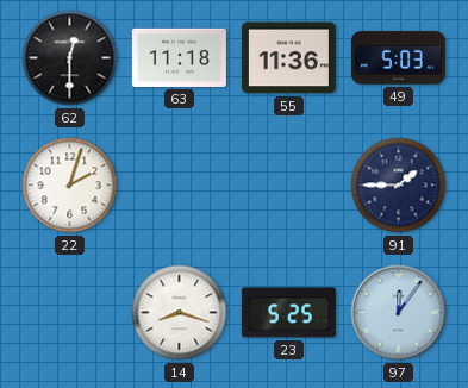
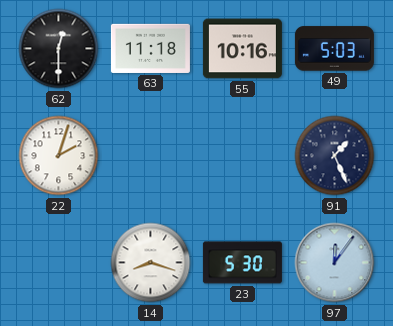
55: 11:36 -> 10:16
91: 1:45 -> 1:26
23: 5:25 -> 5:30
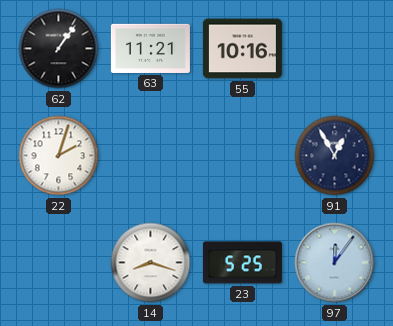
62: 12:30 -> 1:06
63: 11:18 -> 11:21
49: 5:03 -> none
91: 1:26 -> 12:55
23: 5:30 -> 5:25
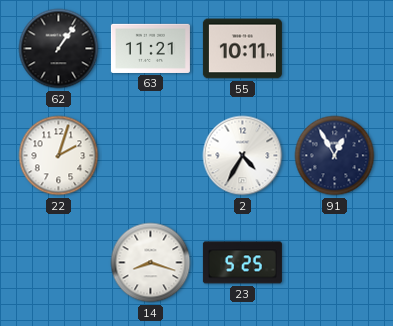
55: 10:16 -> 10:11
2: none -> 4:35
97: 12:06 -> none
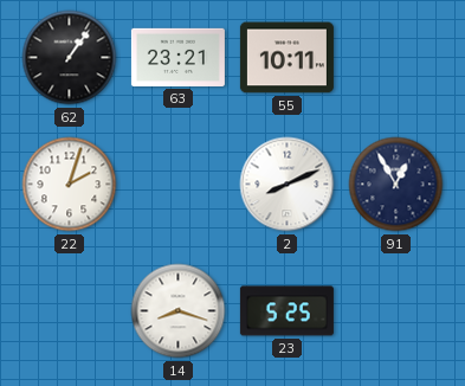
63: 11:21 -> 23:21
2: 4:35 -> 8:11
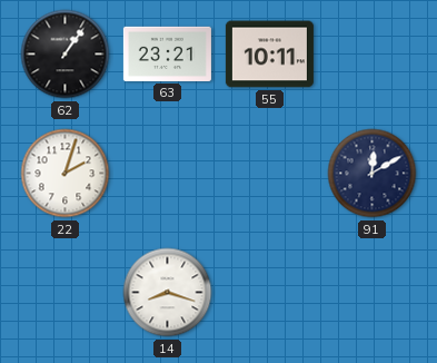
2: 8:11 -> none
91: 12:55 -> 12:10
23: 5:25 -> none
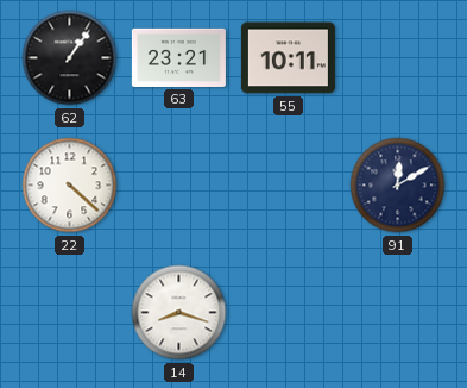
22: 2:03 -> 4:22
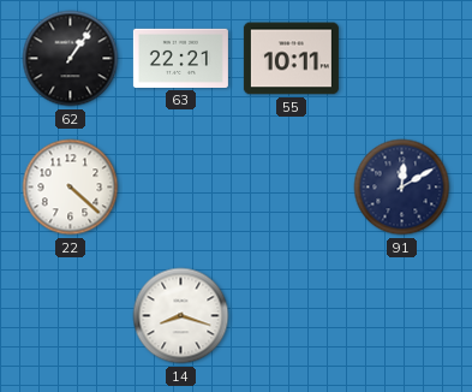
63: 23:21 -> 22:21
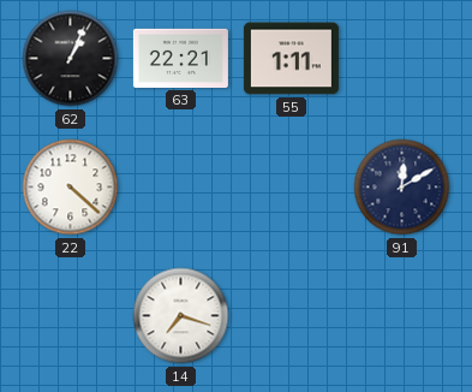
62: 1:06 -> 1:04
55: 10:11 -> 1:11
14: 8:18 -> 7:18
